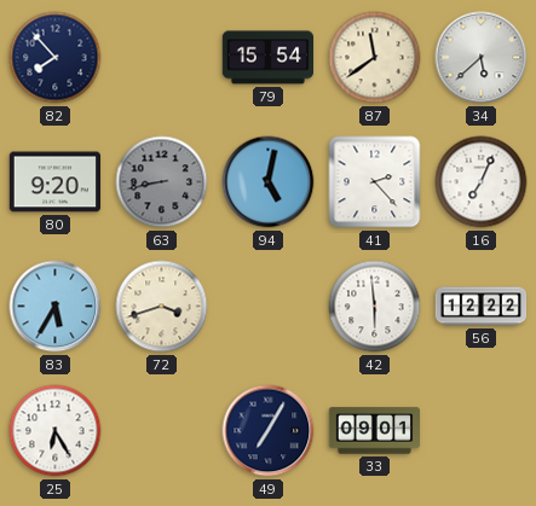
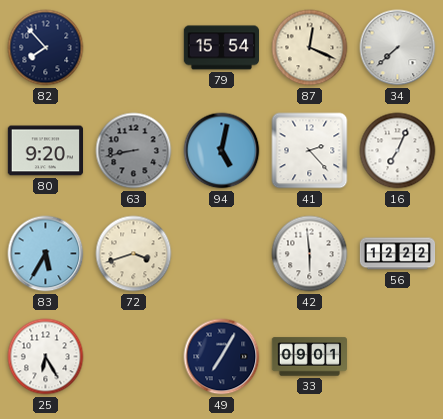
87: 11:39 -> 12:19
34: 5:38 -> 7:38
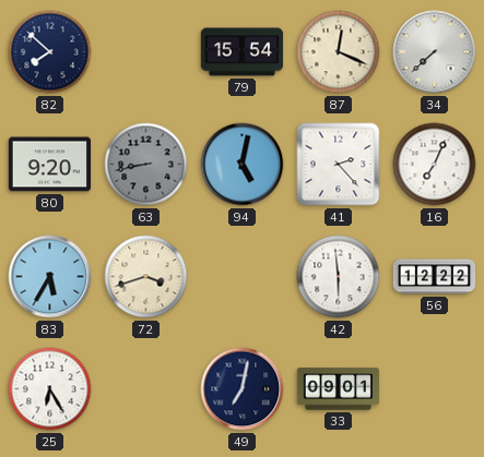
82: 7:53 -> 7:52
49: 7:05 -> 7:02
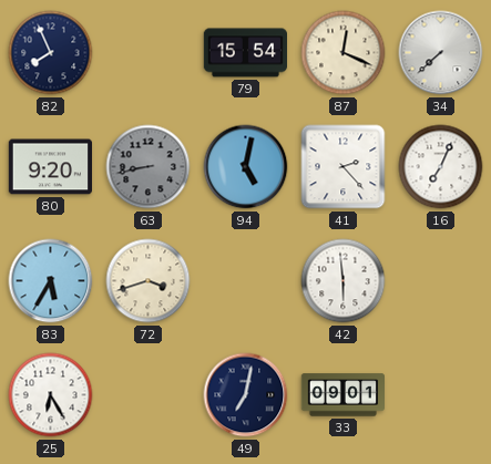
82: 7:52 -> 7:56
56: 12:22 -> none
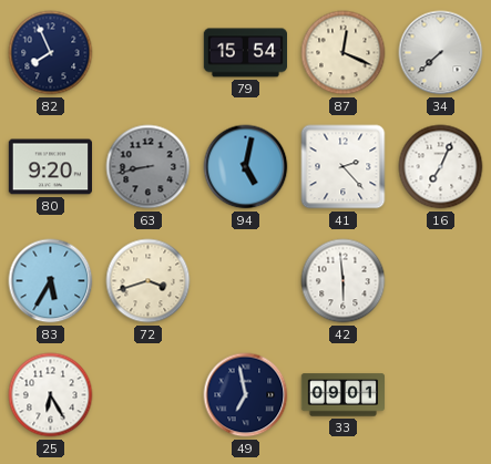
49: 7:02 -> 6:58
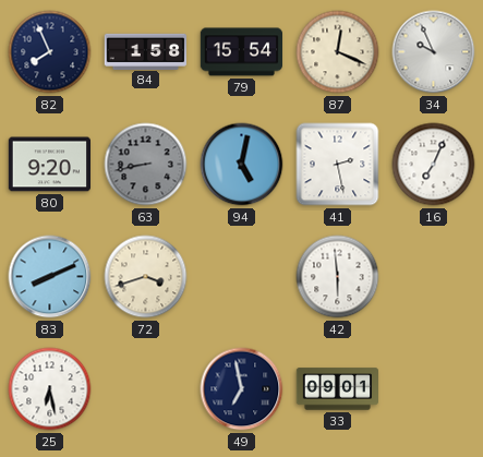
84: none -> 1:58
34: 7:38 -> 9:56
41: 2:23 -> 2:28
83: 5:35 -> 8:11
25: 6:25 -> 6:28
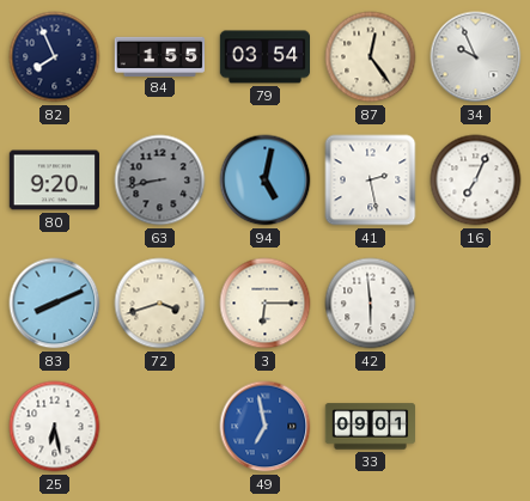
84: 1:58 -> 1:55
79: 15:54 -> 03:54
87: 12:19 -> 12:24
3: none -> 6:15
49 dial: navy -> blue
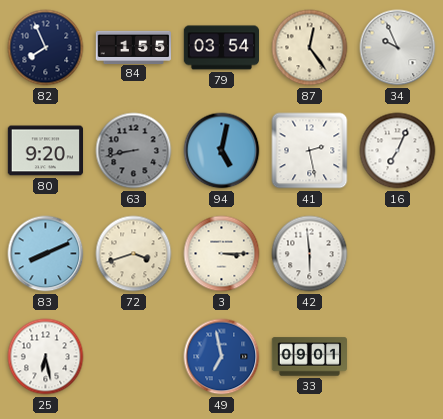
3: 6:15 -> 3:15
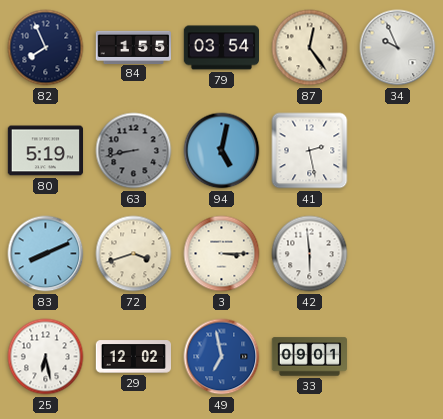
80: 9:20 -> 5:19
16: 7:04 -> none
29: none -> 12:02
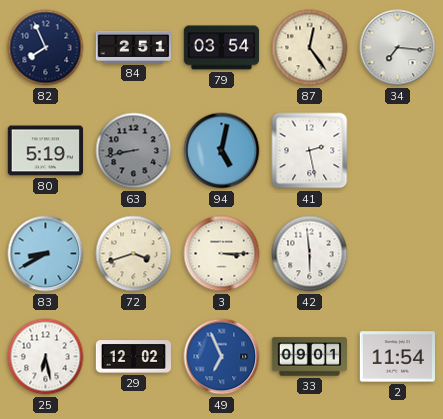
84: 1:55 -> 2:51
34: 9:56 -> 7:16
83: 8:11 -> 8:40
49: 6:58 -> 6:56
2: none -> 11:54
